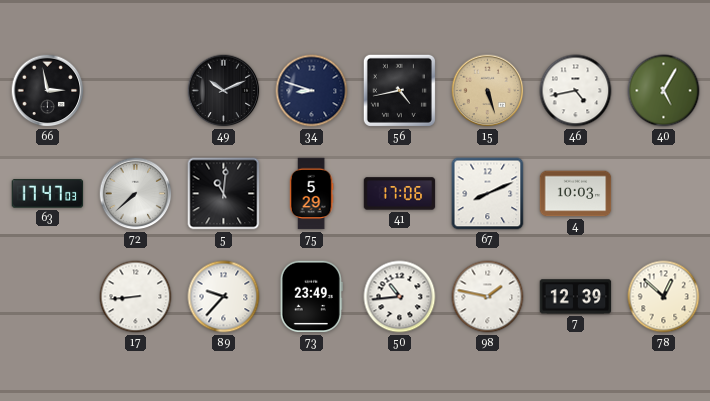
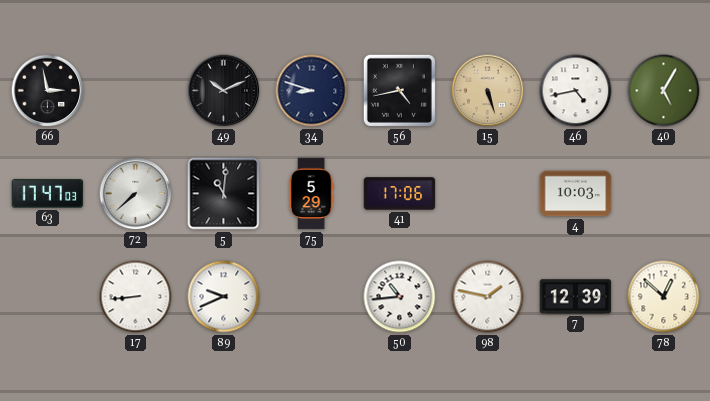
67: 8:11 -> none
89: 9:37 -> 9:41
73: 23:49 -> none
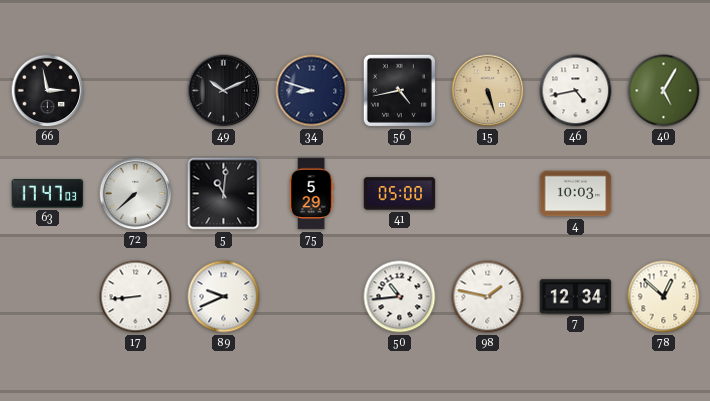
41: 17:06 -> 05:00
7: 12:39 -> 12:34
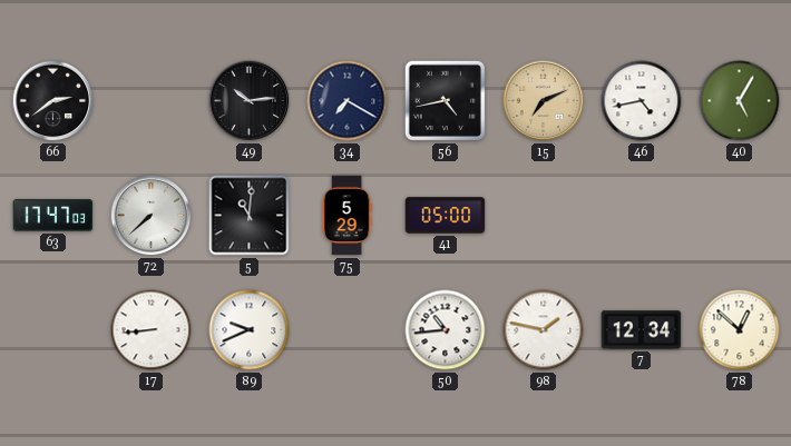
66: 2:58 -> 2:39
49: 10:11 -> 10:14
34: 8:48 -> 7:20
15: 5:27 -> 7:11
4: 10:03 -> none
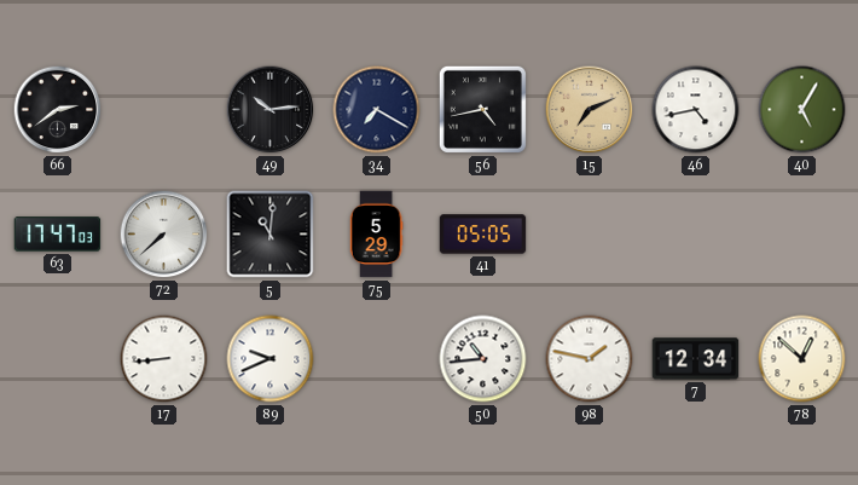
41: 05:00 -> 05:05
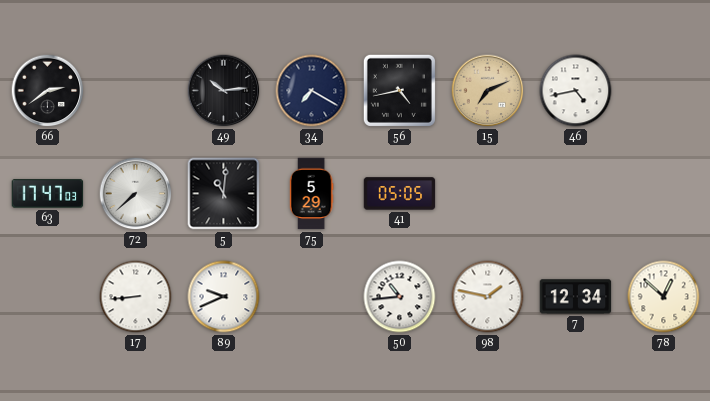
40: 5:05 -> none
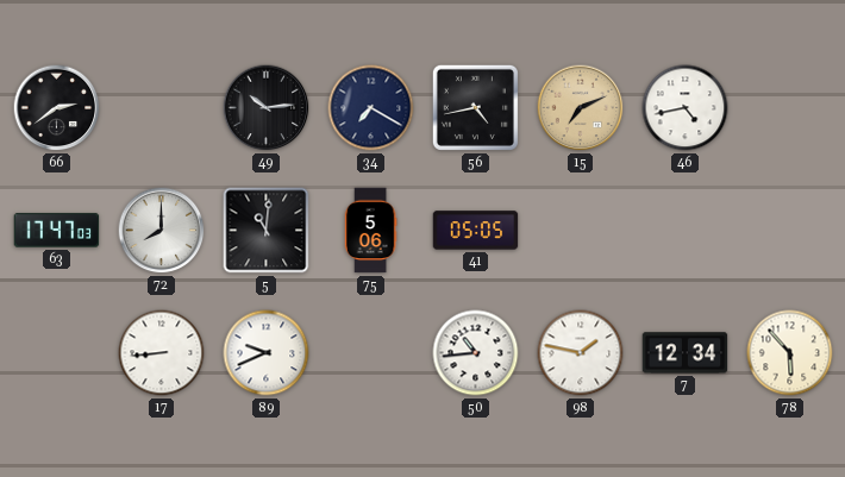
72: 7:38 -> 8:00
75: 5:29 -> 5:06
78: 12:52 -> 5:53
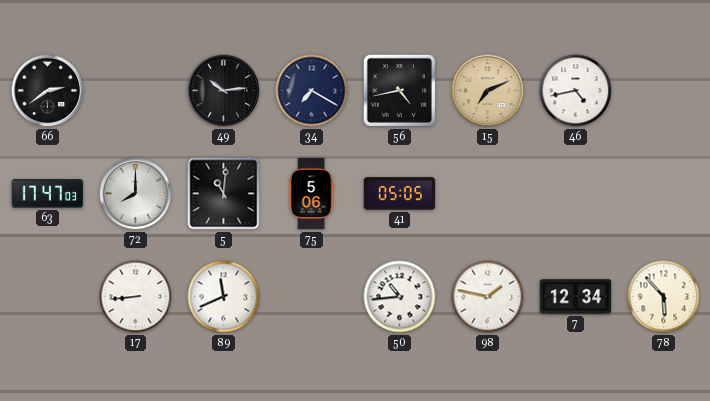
89: 9:41 -> 11:41
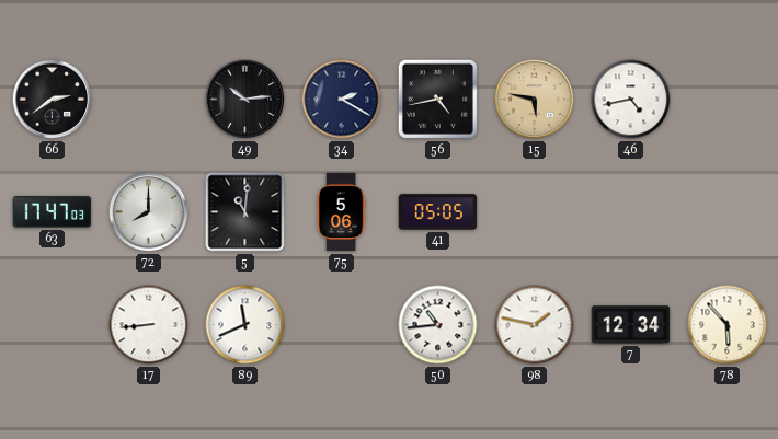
34: 7:20 -> 2:20
15: 7:11 -> 5:47
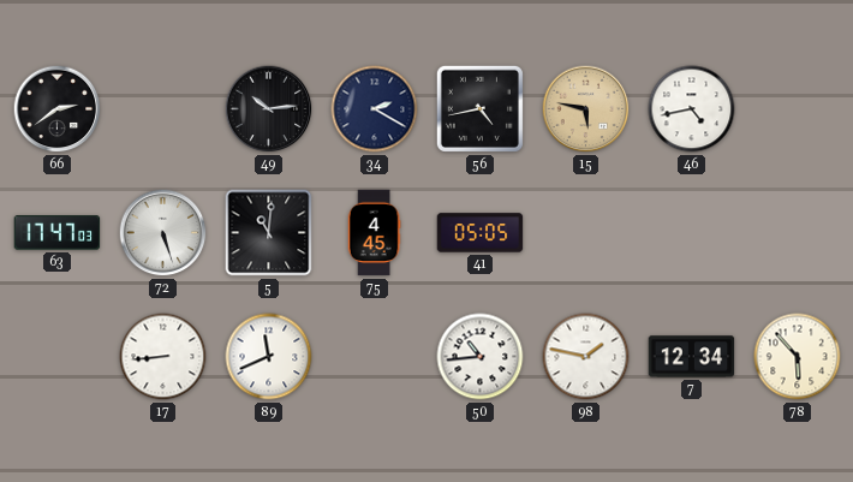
72: 8:00 -> 5:27
75: 5:06 -> 4:45
